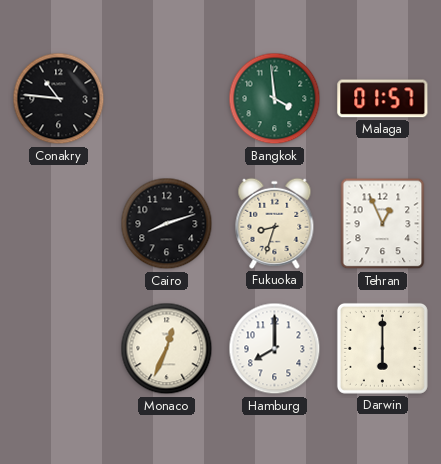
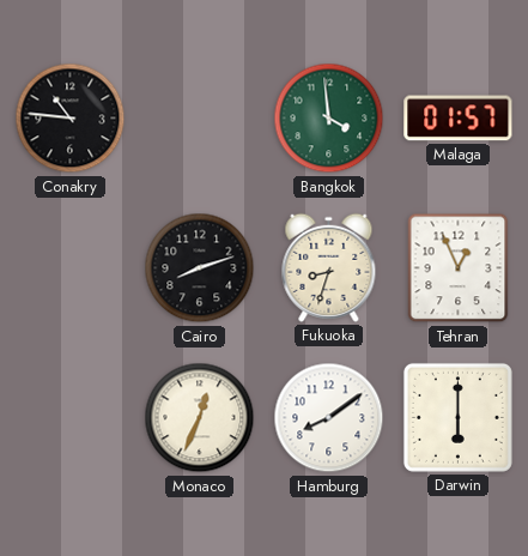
Hamburg: 8:00 -> 8:09
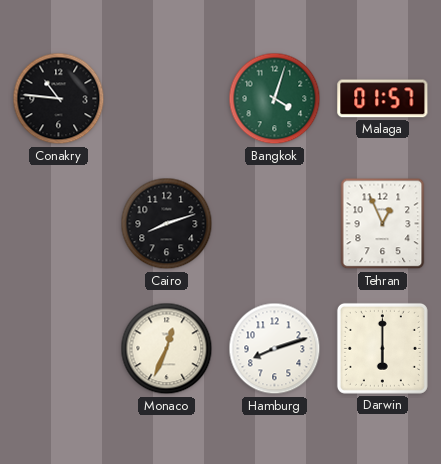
Bangkok: 3:59 -> 4:03
Fukuoka: 8:33 -> none
Hamburg: 8:09 -> 8:12
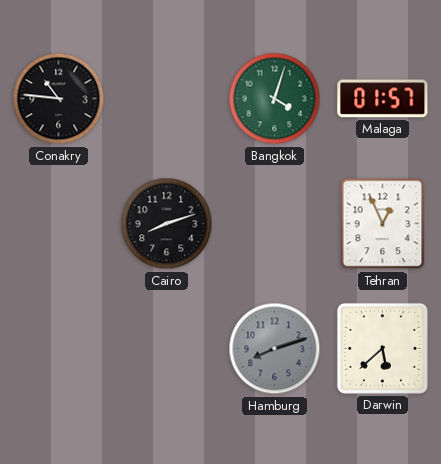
Monaco: 12:34 -> none
Hamburg dial: white -> grey
Darwin: 6:00 -> 5:38
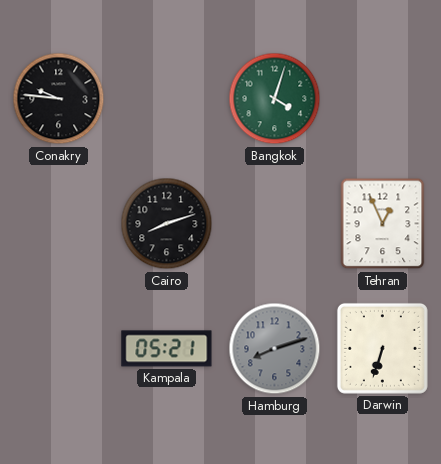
Conakry: 10:46 -> 9:46
Malaga: 01:57 -> none
Kampala: none -> 05:21
Darwin: 5:38 -> 6:33
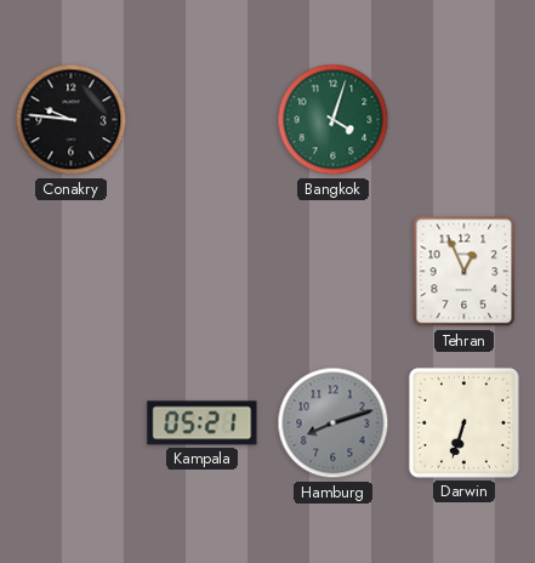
Cairo: 8:12 -> none
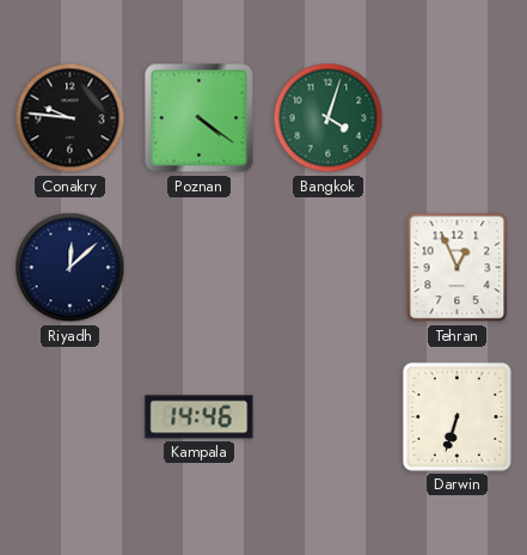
Poznan: none -> 4:21
Riyadh: none -> 12:08
Kampala: 05:21 -> 14:46
Hamburg: 8:12 -> none
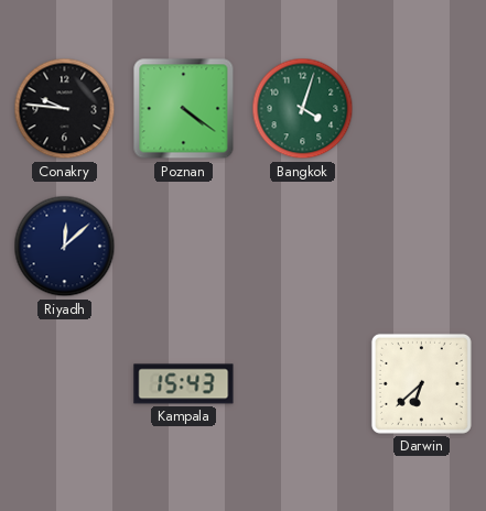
Tehran: 12:56 -> none
Kampala: 14:46 -> 15:43
Darwin: 6:33 -> 6:38
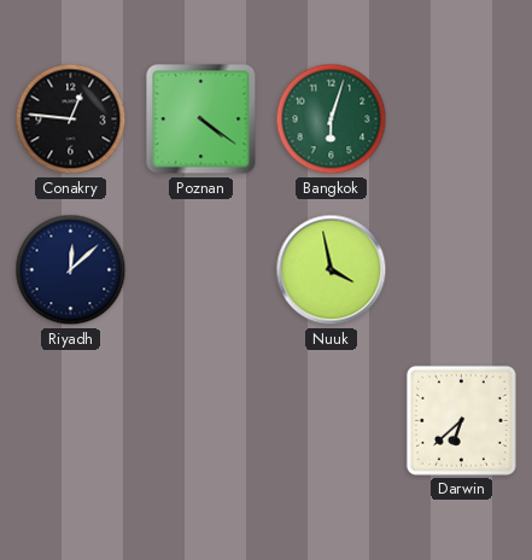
Conakry: 9:46 -> 12:46
Bangkok: 4:03 -> 6:03
Nuuk: none -> 3:58
Kampala: 15:43 -> none
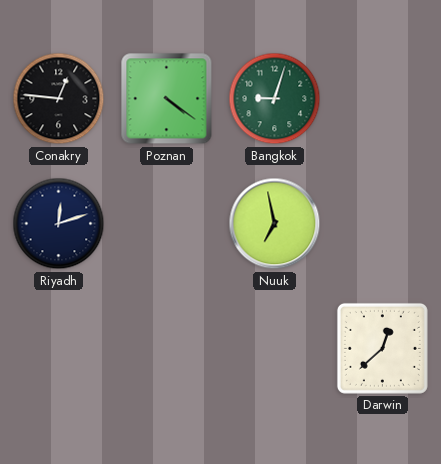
Bangkok: 6:03 -> 9:03
Riyadh: 12:08 -> 12:12
Nuuk: 3:58 -> 6:58
Darwin: 6:38 -> 12:38
